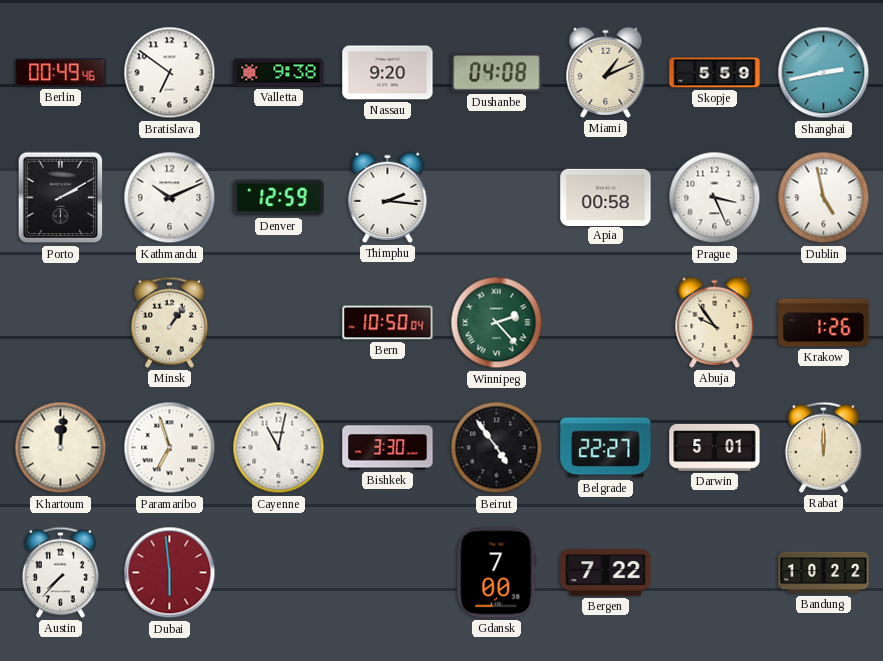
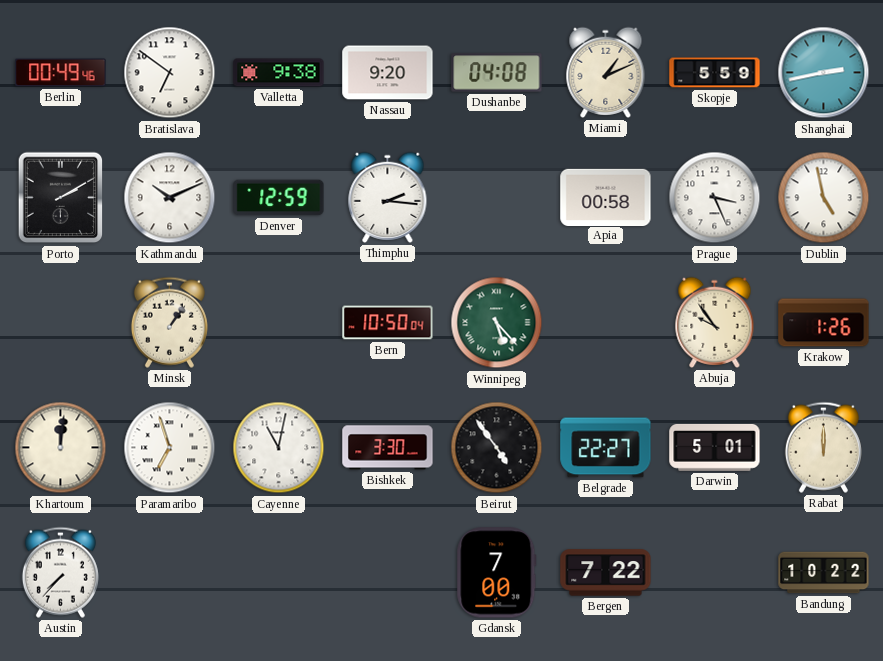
Winnipeg: 2:23 -> 5:23
Dubai: 5:59 -> none
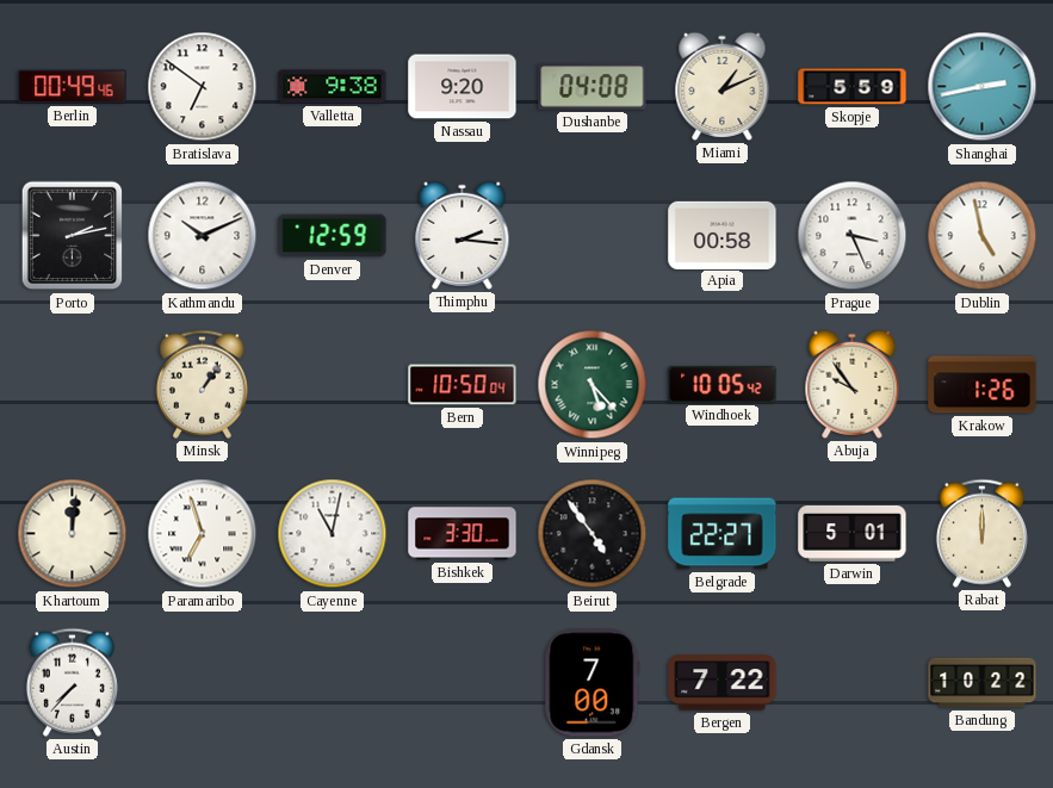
Porto: 2:10 -> 2:13
Windhoek: none -> 10:05
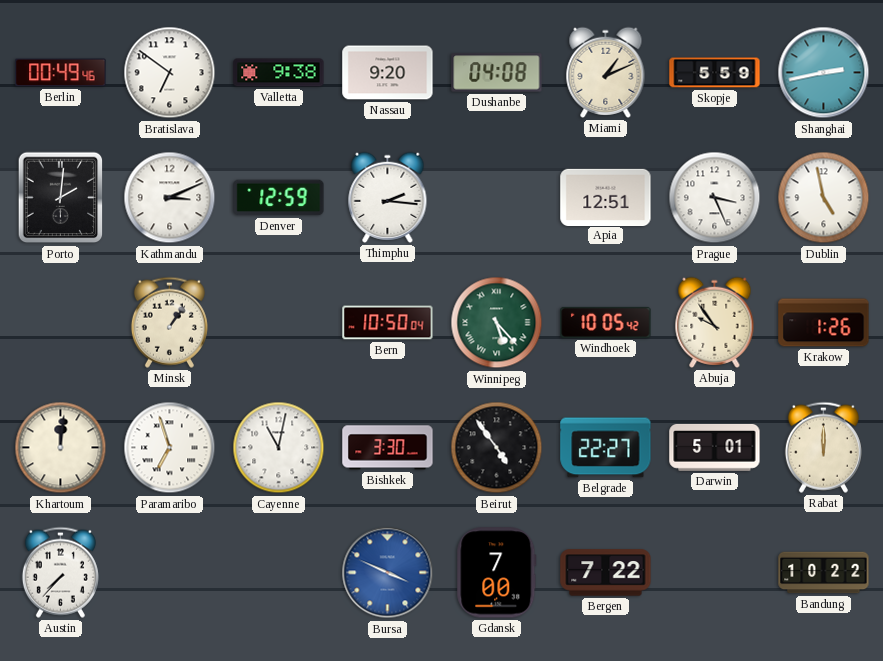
Porto: 2:13 -> 2:01
Kathmandu: 10:11 -> 3:11
Apia: 00:58 -> 12:51
Bursa: none -> 3:49
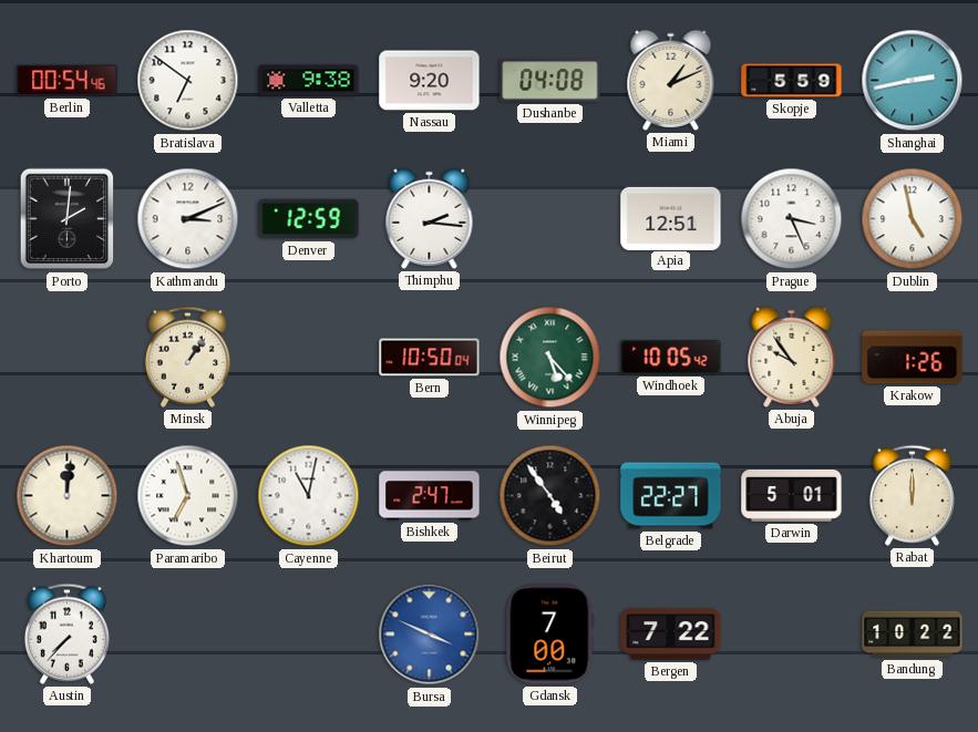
Berlin: 00:49 -> 00:54
Bishkek: 3:30 -> 2:47
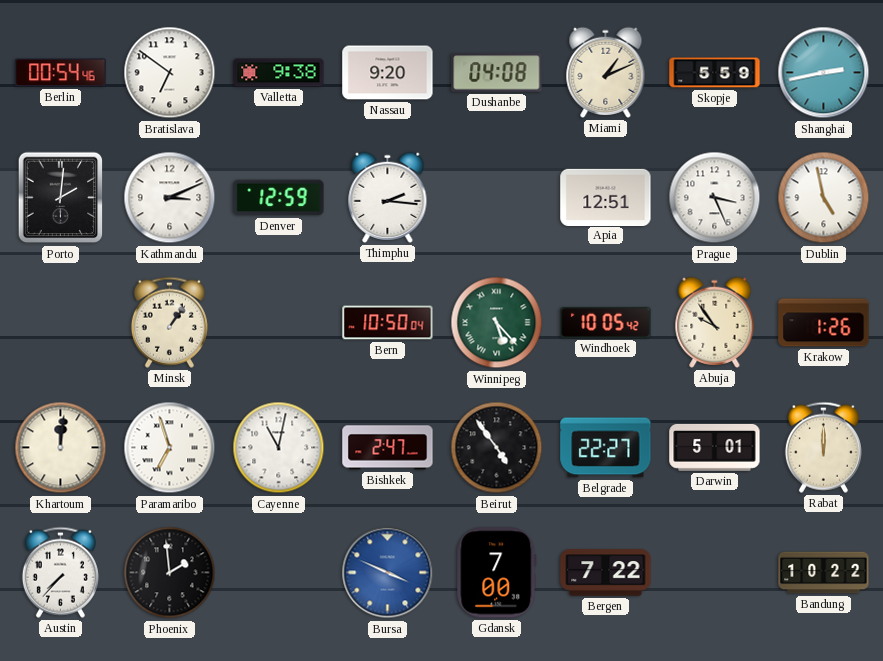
Phoenix: none -> 1:59
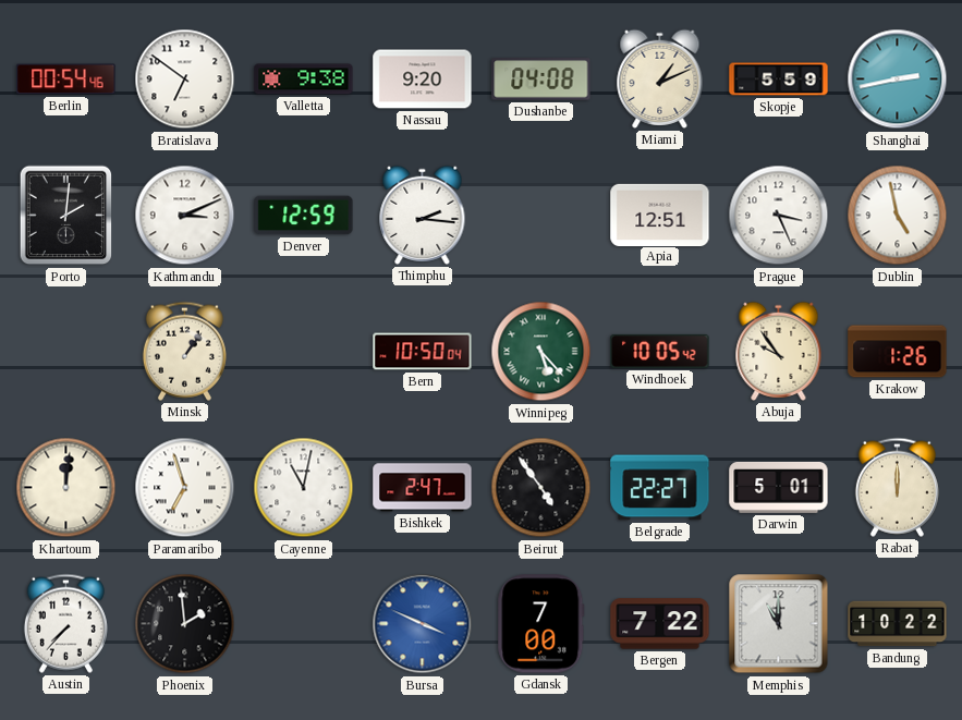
Memphis: none -> 11:00
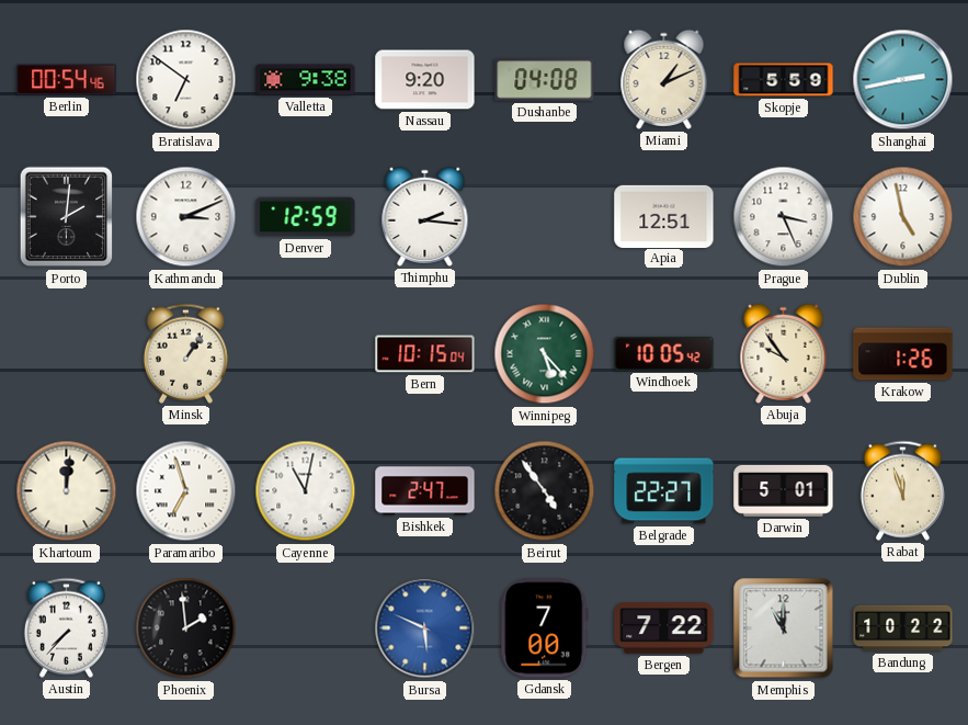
Bern: 10:50 -> 10:15
Rabat: 12:00 -> 11:57
Bursa: 3:49 -> 5:49
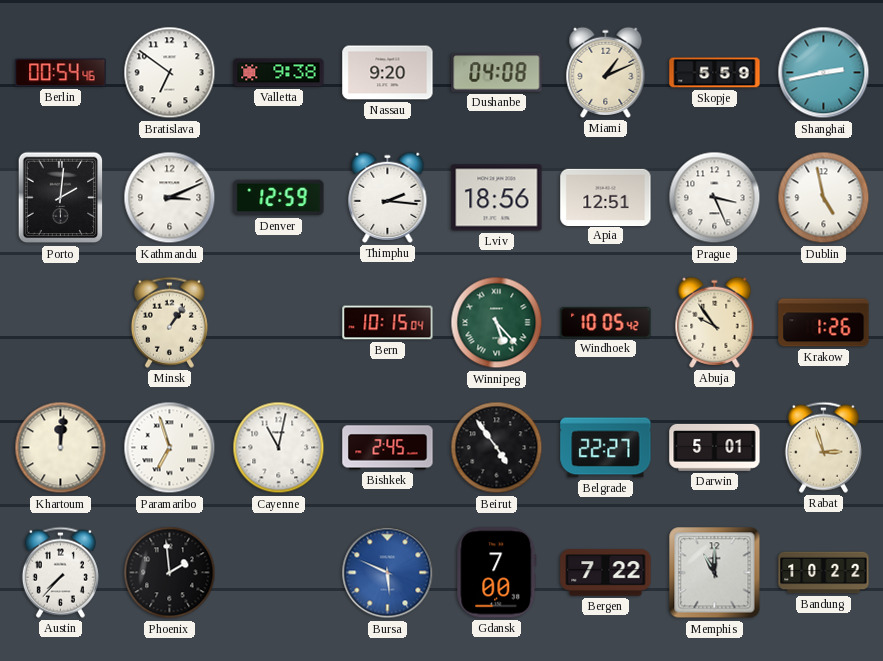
Lviv: none -> 18:56
Bishkek: 2:47 -> 2:45
Rabat: 11:57 -> 2:57
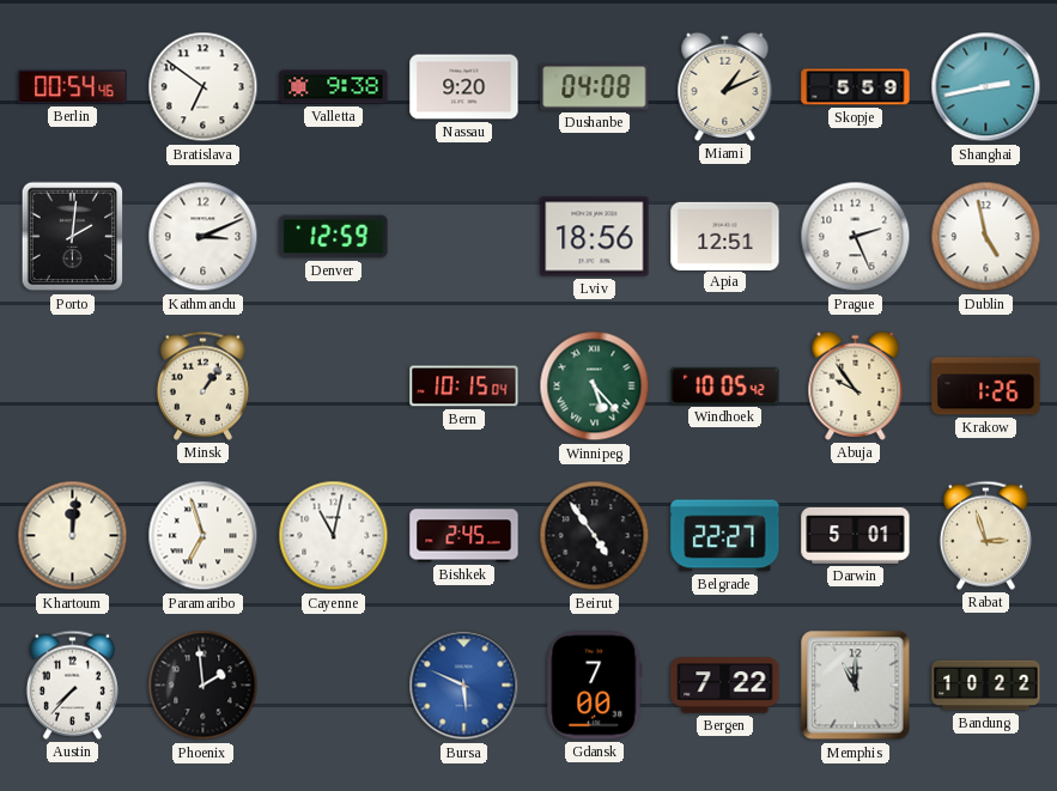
Thimphu: 2:16 -> none
Prague: 3:26 -> 2:26
